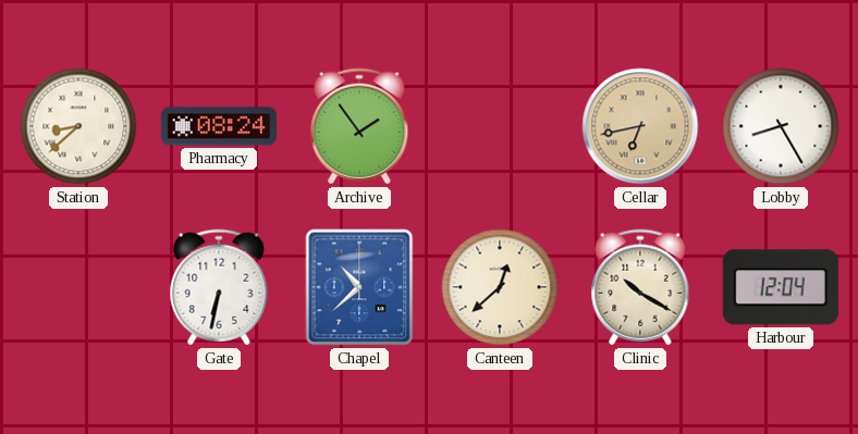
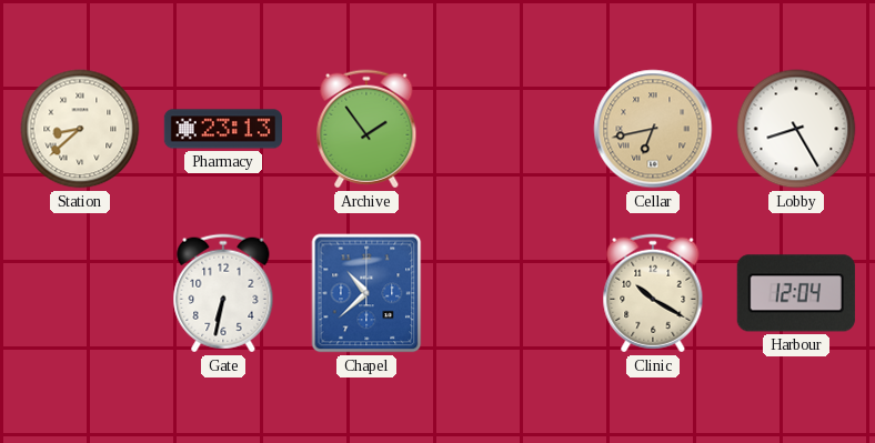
Pharmacy: 08:24 -> 23:13
Canteen: 12:38 -> none
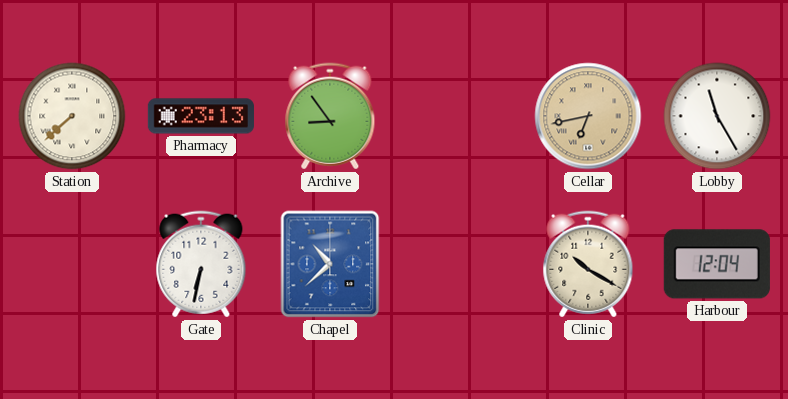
Station: 8:38 -> 7:38
Archive: 1:54 -> 8:54
Lobby: 8:25 -> 11:25
